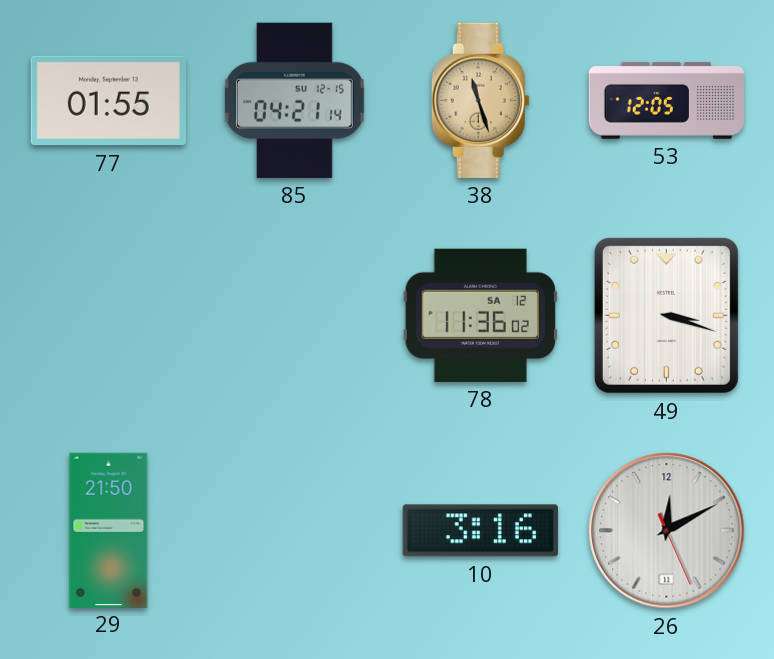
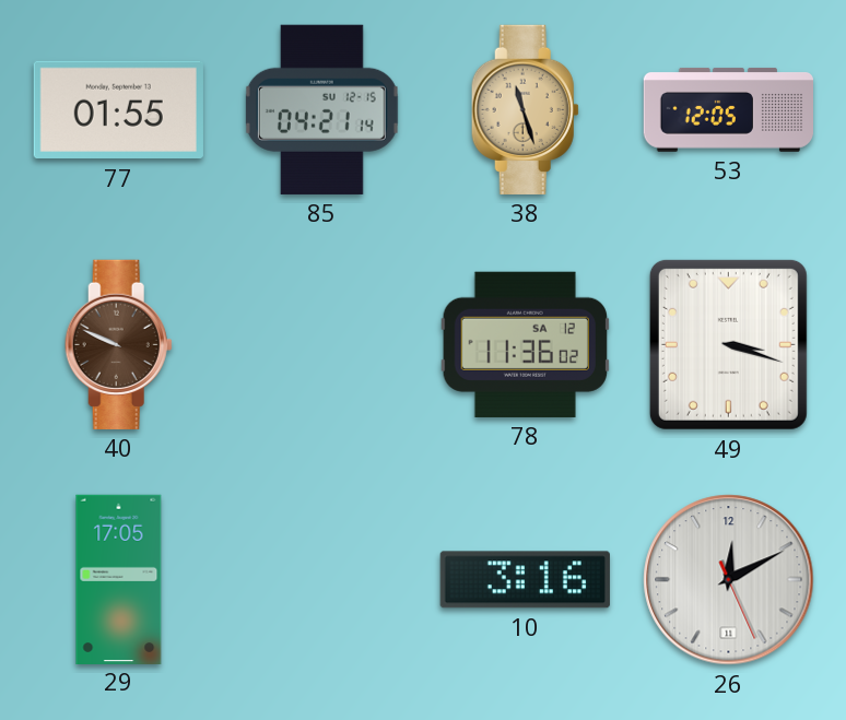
40: none -> 9:49
29: 21:50 -> 17:05
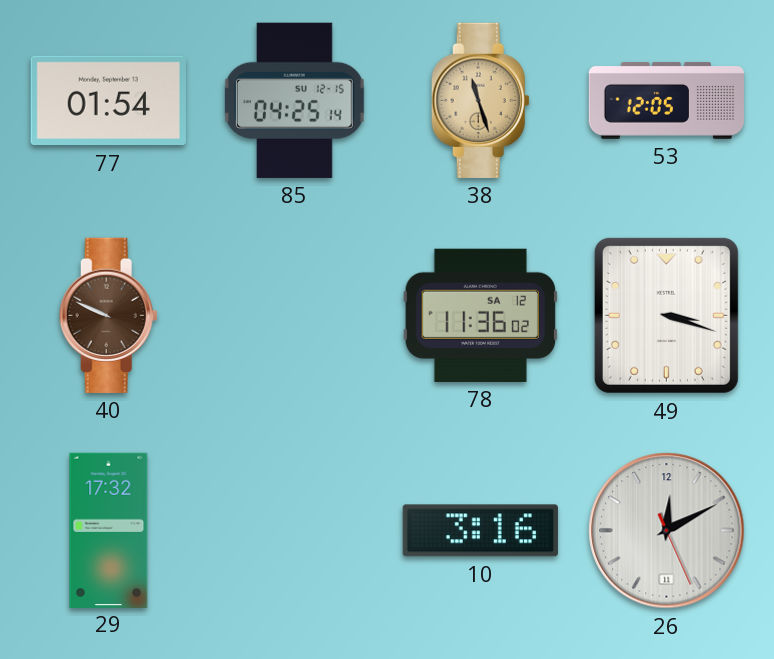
77: 01:55 -> 01:54
85: 04:21 -> 04:25
29: 17:05 -> 17:32
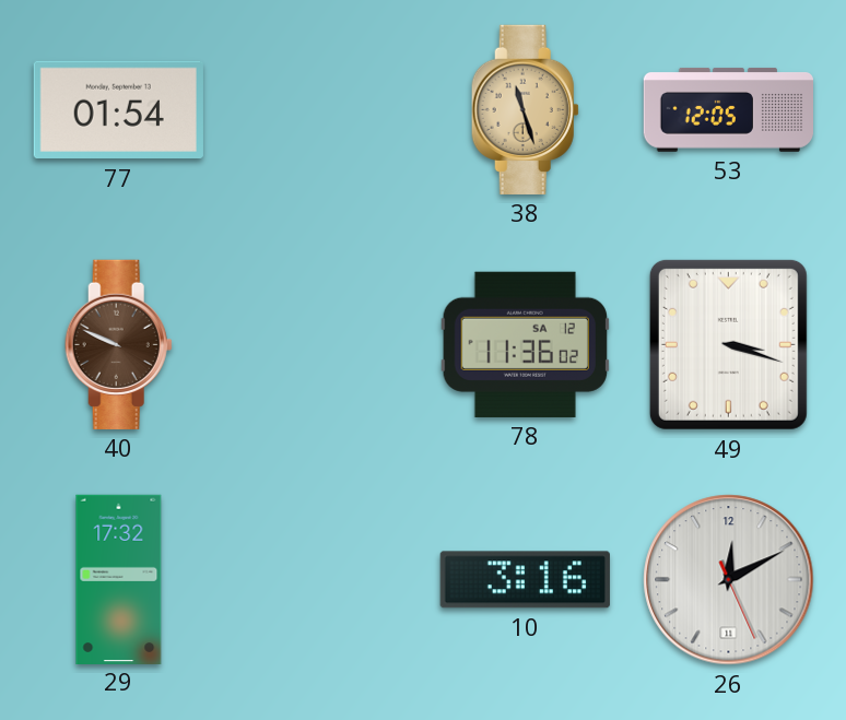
85: 04:25 -> none
